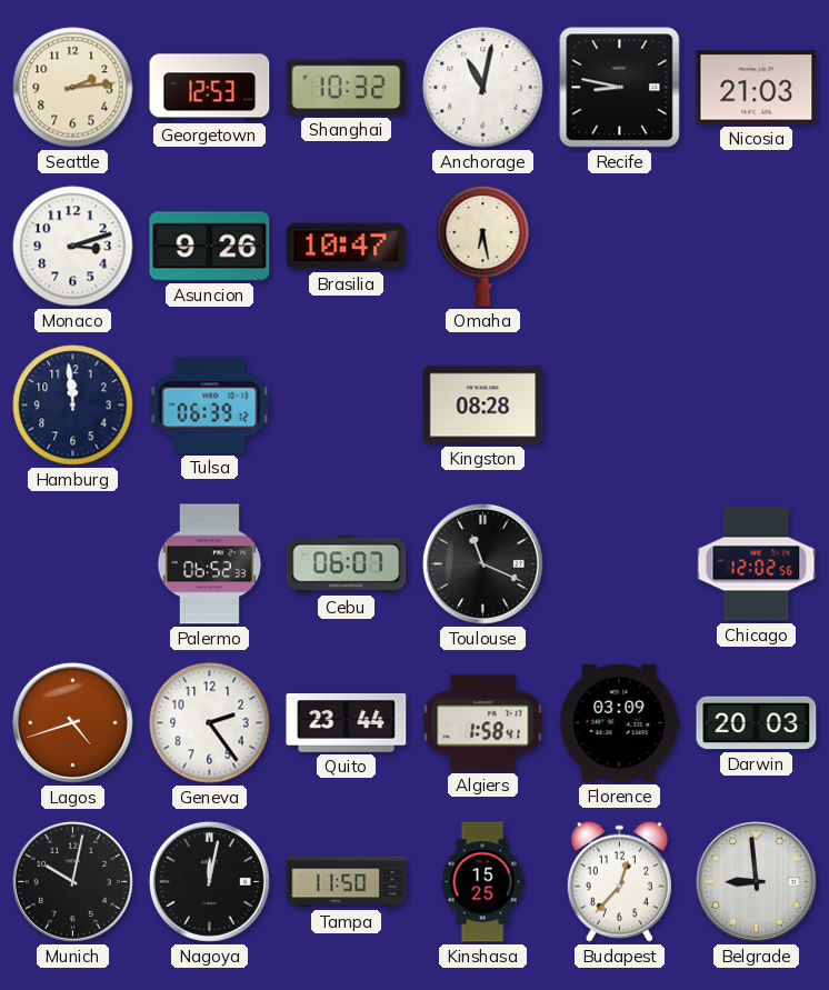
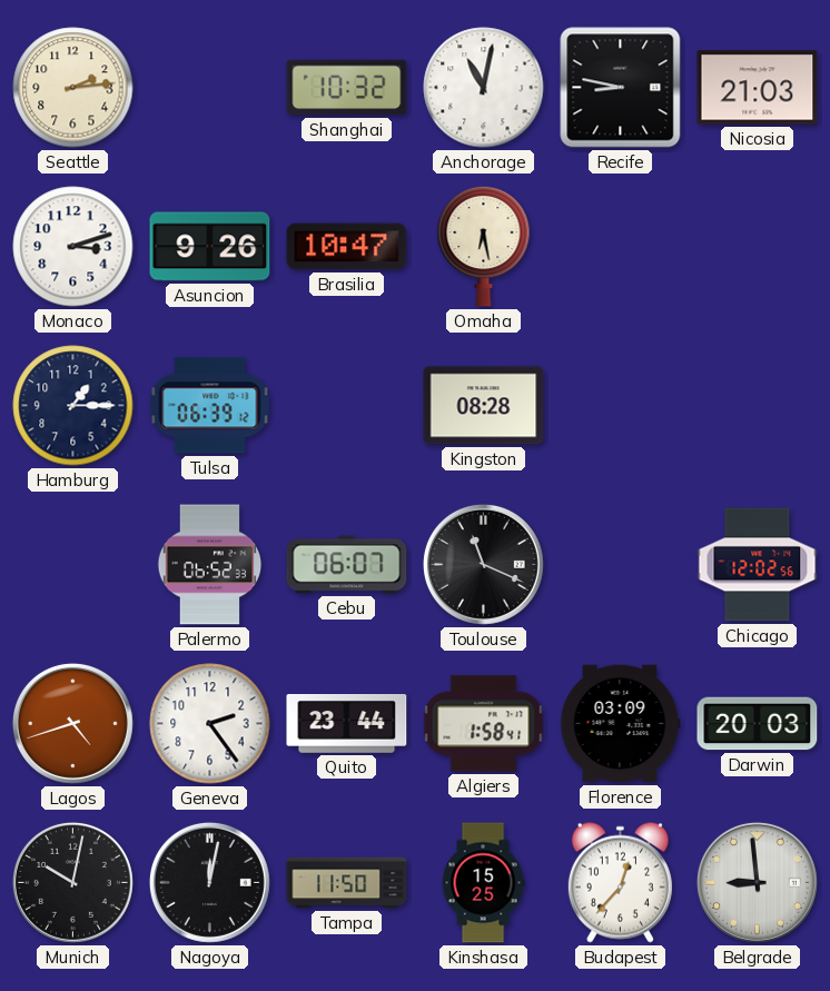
Georgetown: 12:53 -> none
Hamburg: 11:59 -> 1:15
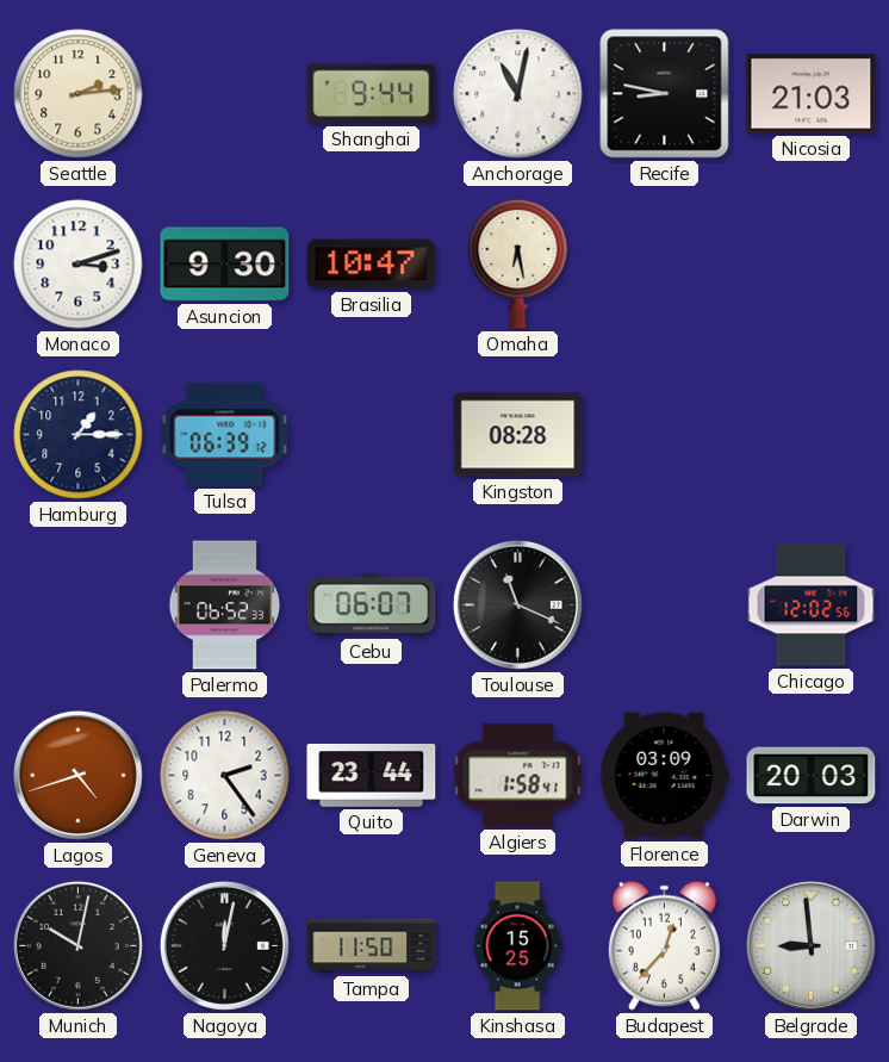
Shanghai: 10:32 -> 9:44
Asuncion: 9:26 -> 9:30
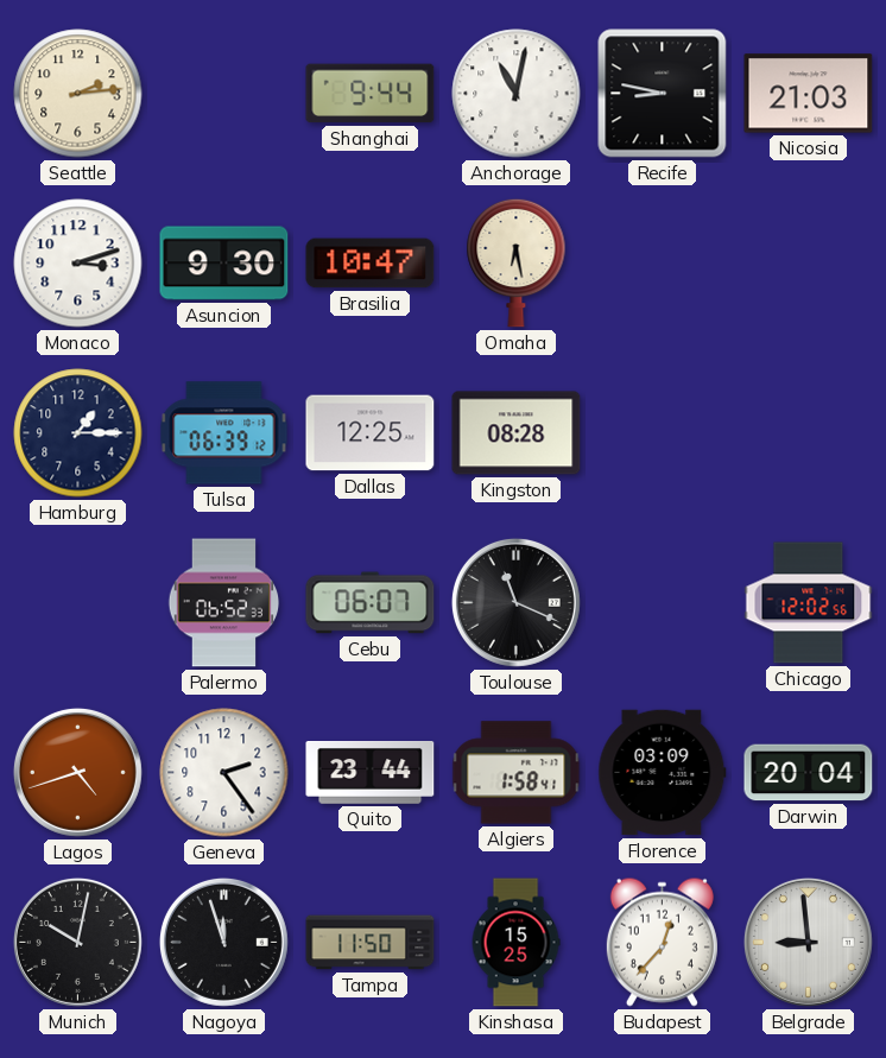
Dallas: none -> 12:25
Darwin: 20:03 -> 20:04
Nagoya: 12:02 -> 11:57
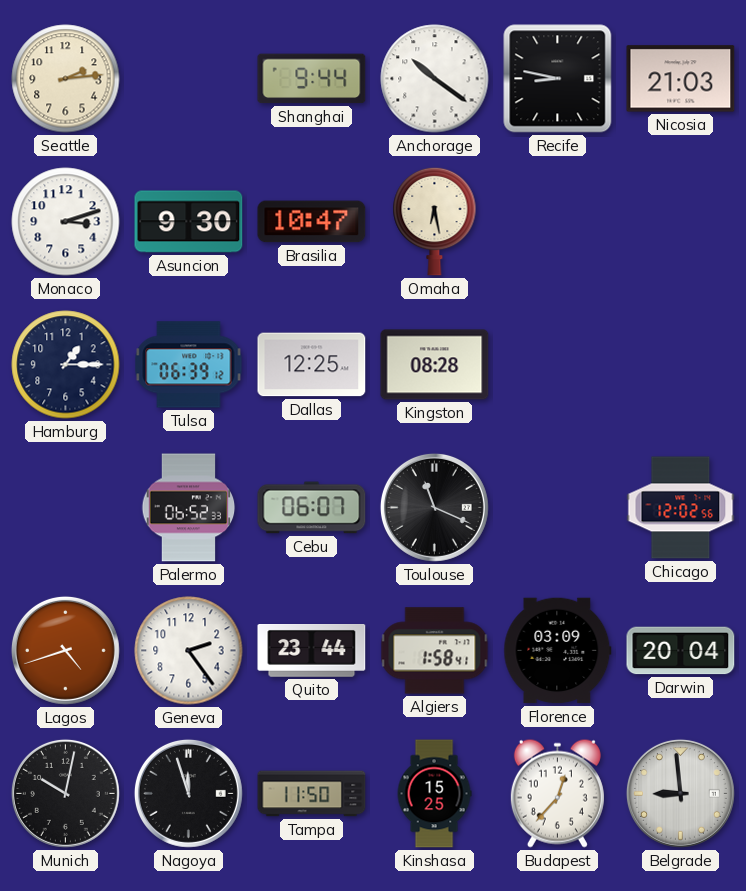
Anchorage: 11:02 -> 10:21
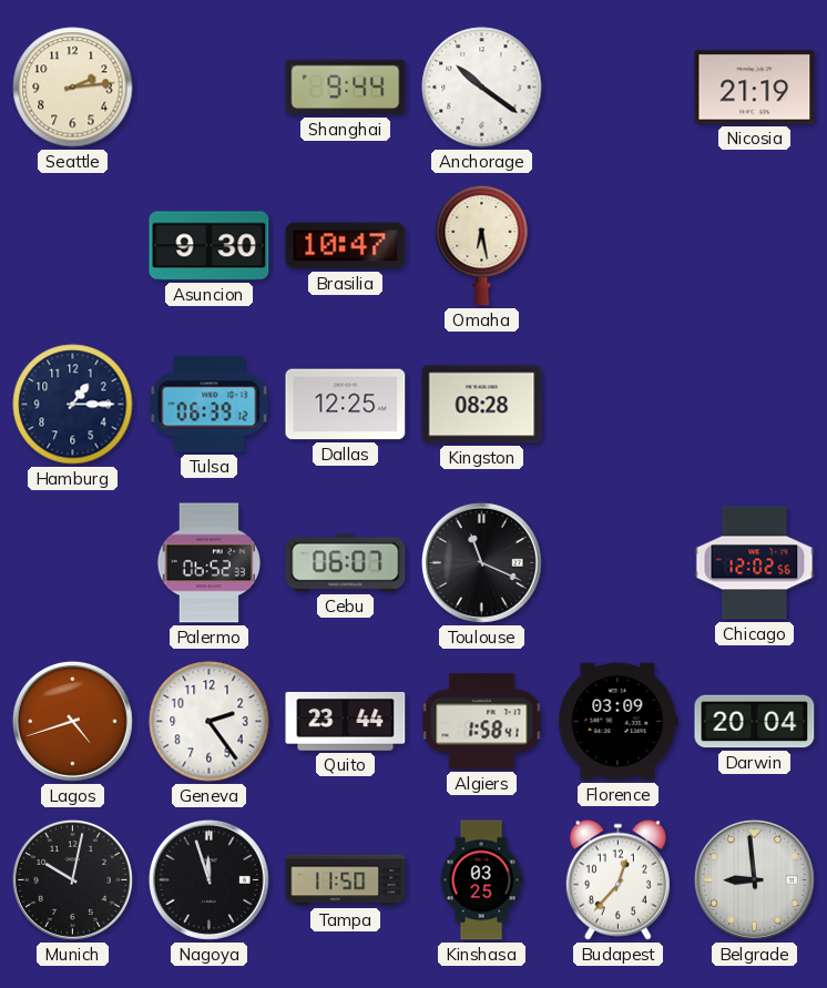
Recife: 8:47 -> none
Nicosia: 21:03 -> 21:19
Monaco: 3:12 -> none
Kinshasa: 15:25 -> 03:25
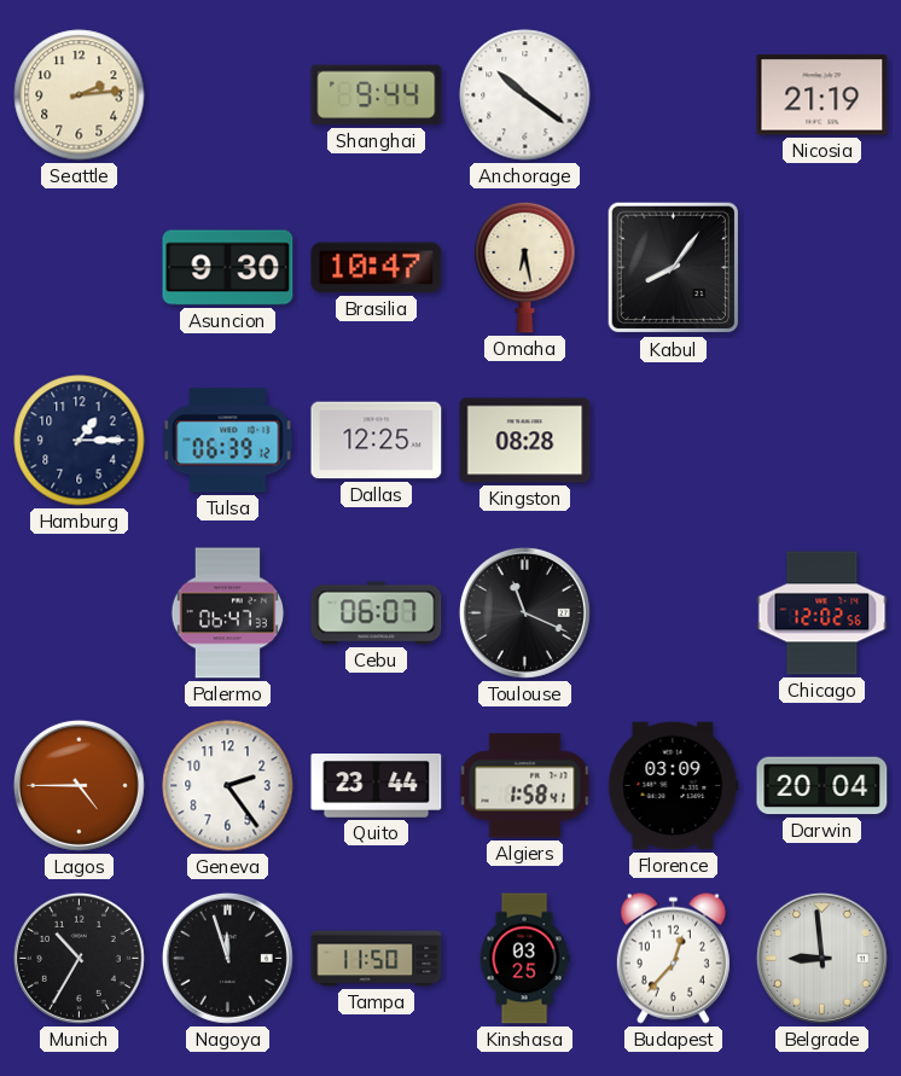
Kabul: none -> 8:06
Palermo: 06:52 -> 06:47
Lagos: 4:42 -> 4:45
Munich: 10:02 -> 10:35
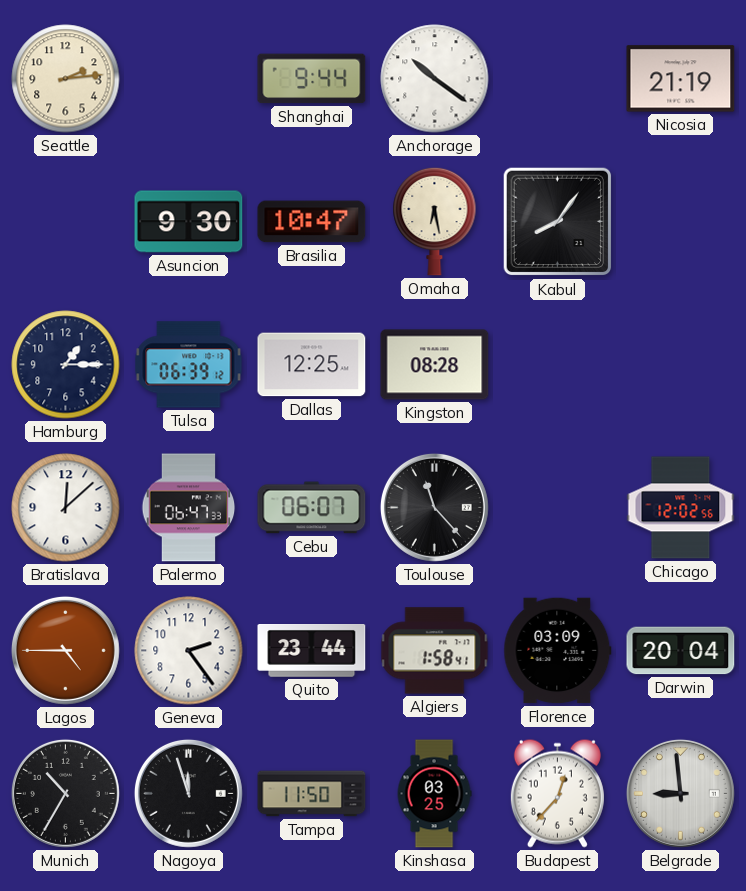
Bratislava: none -> 12:08
Toulouse: 11:19 -> 11:23
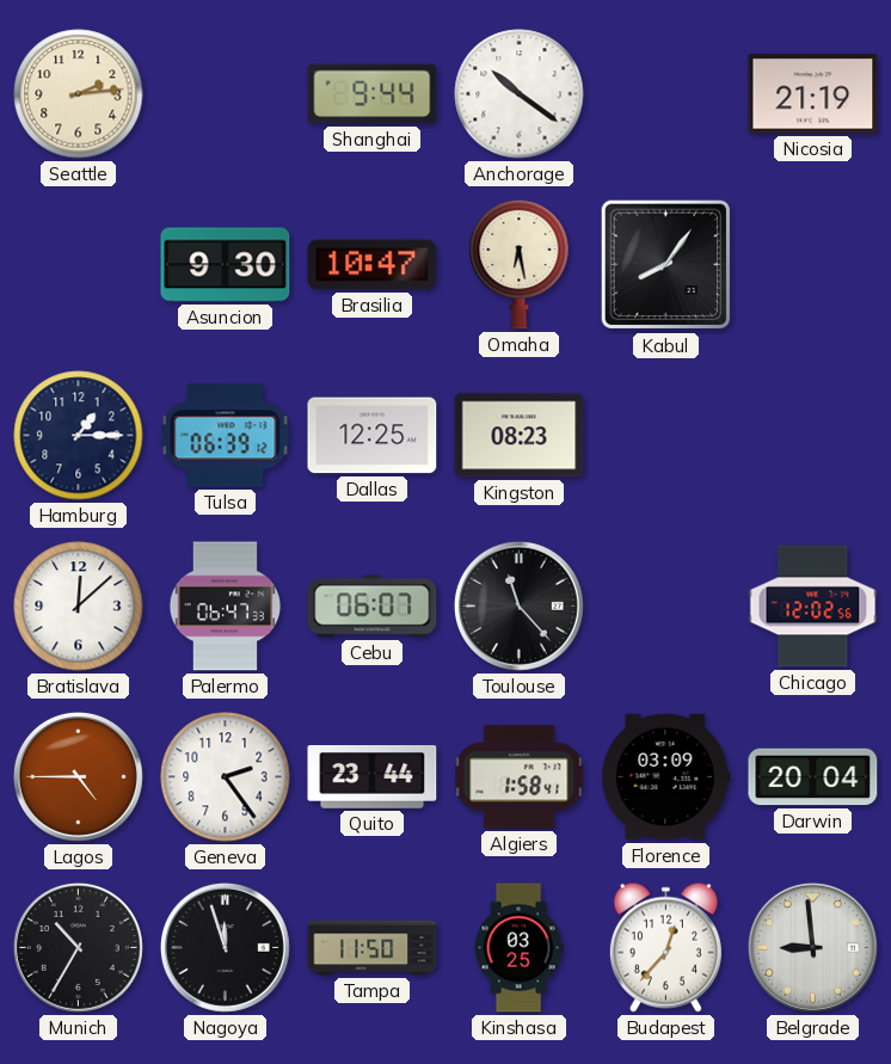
Kingston: 08:28 -> 08:23
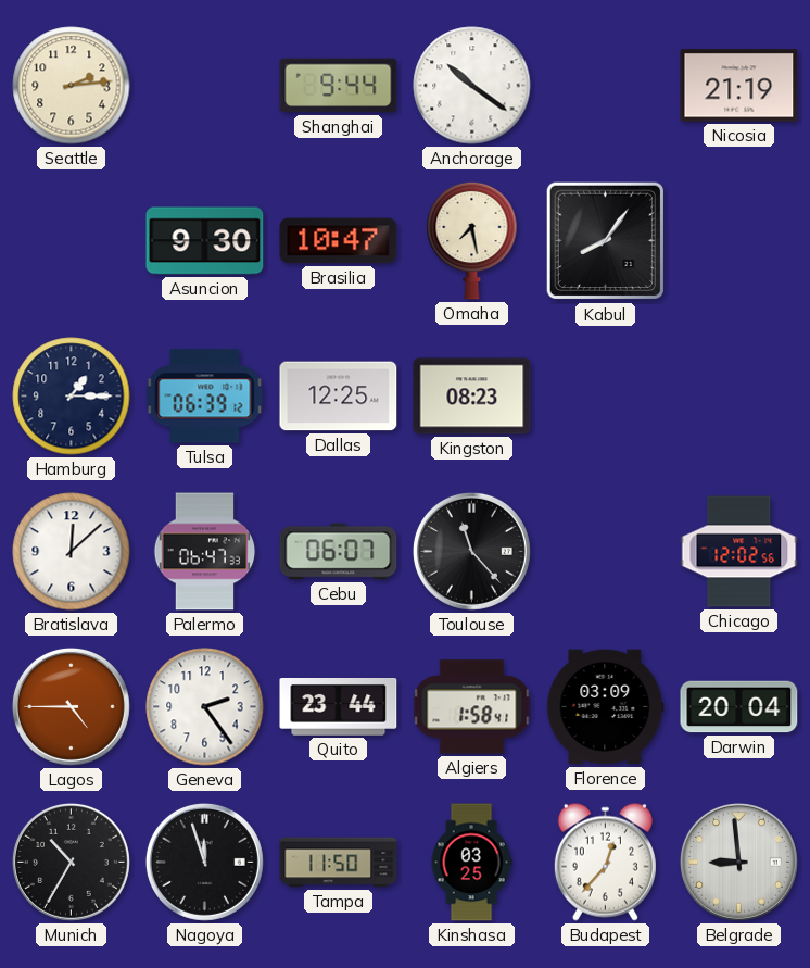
Omaha: 6:28 -> 7:28
